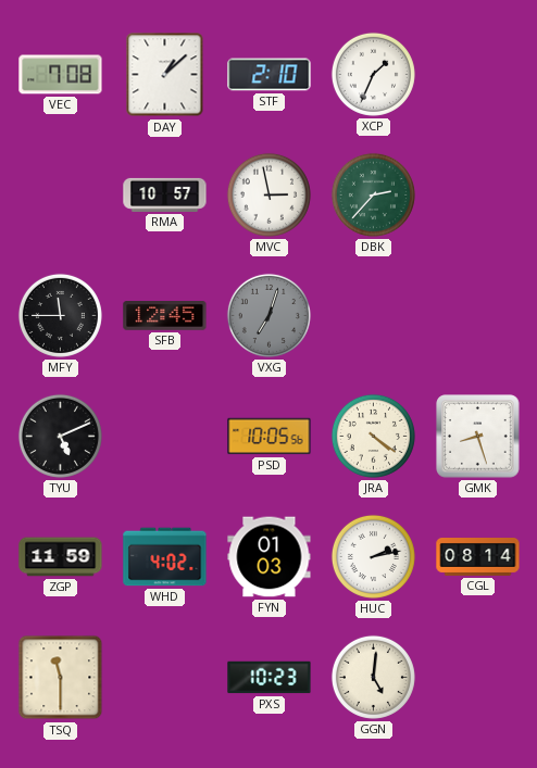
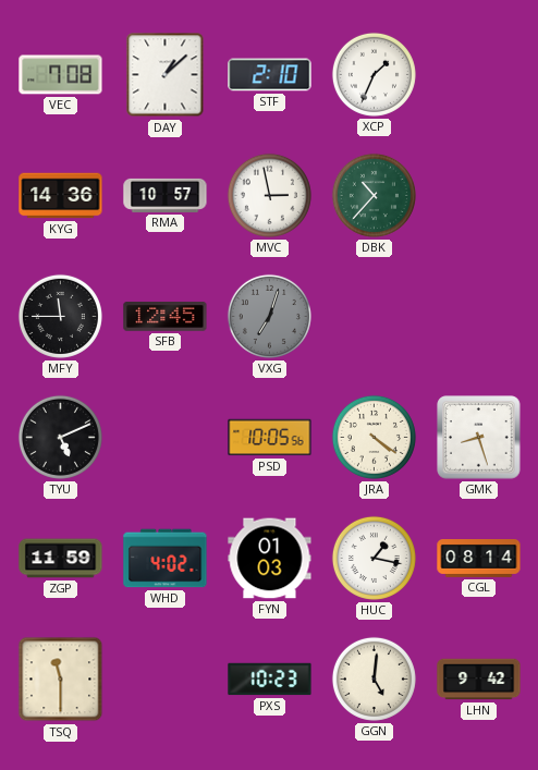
KYG: none -> 14:36
DBK: 2:37 -> 10:37
HUC: 2:13 -> 1:17
LHN: none -> 9:42
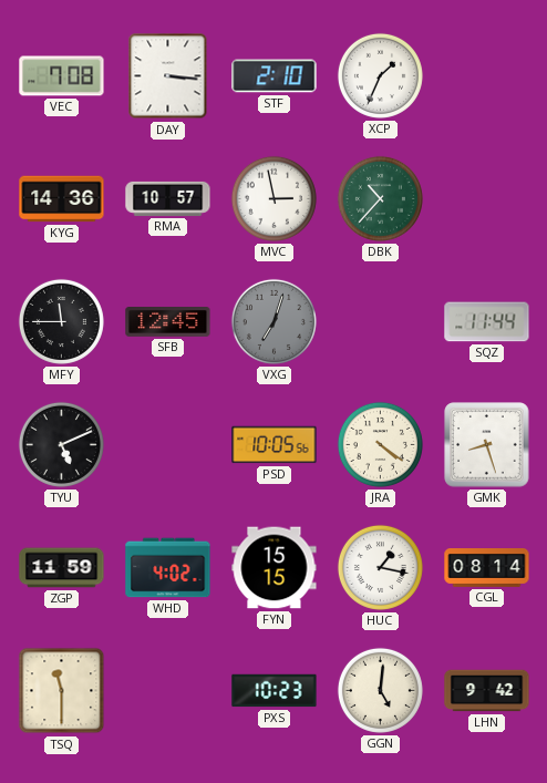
DAY: 1:08 -> 3:16
SQZ: none -> 11:44
FYN: 01:03 -> 15:15
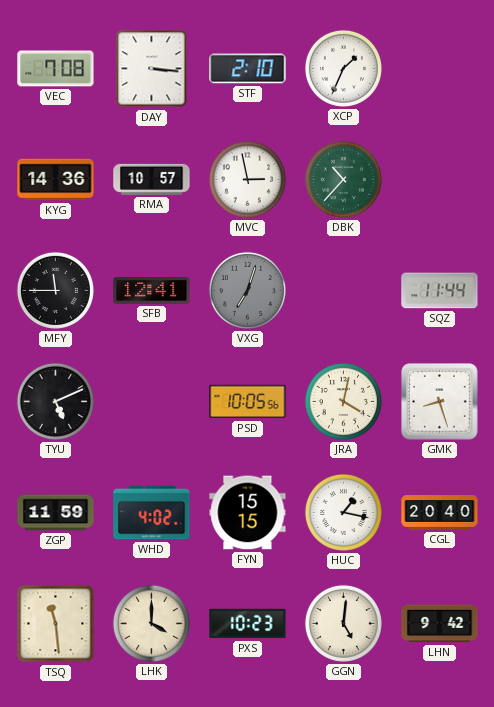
SFB: 12:45 -> 12:41
JRA: 4:21 -> 4:02
CGL: 08:14 -> 20:40
TSQ: 11:30 -> 11:29
LHK: none -> 4:00
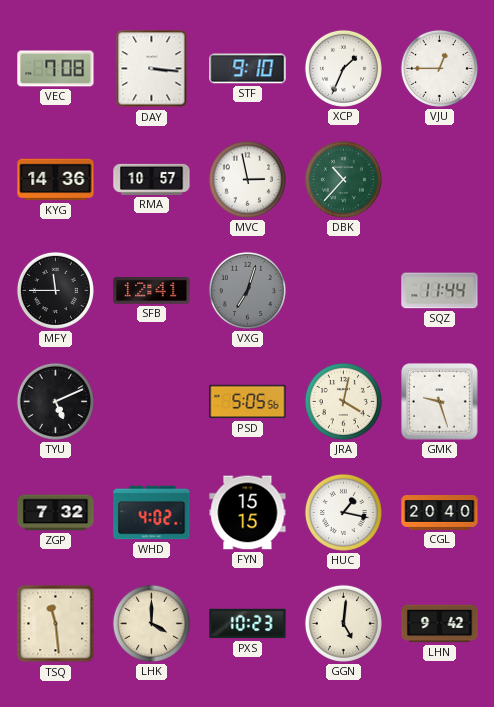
STF: 2:10 -> 9:10
VJU: none -> 12:45
PSD: 10:05 -> 5:05
GMK: 8:27 -> 9:27
ZGP: 11:59 -> 7:32
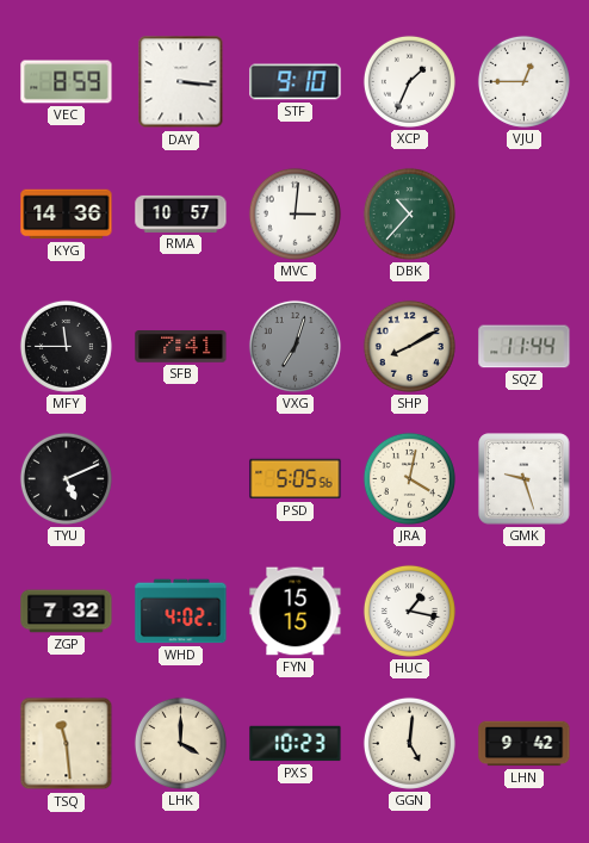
VEC: 7:08 -> 8:59
MVC: 2:58 -> 3:01
SFB: 12:41 -> 7:41
SHP: none -> 8:10
CGL: 20:40 -> none
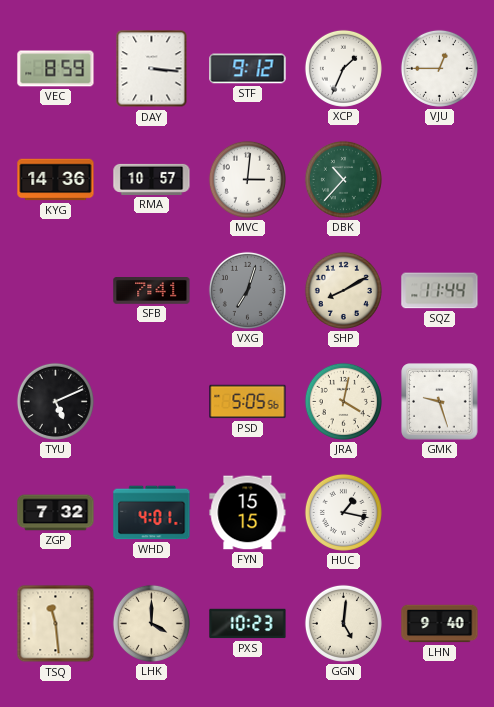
STF: 9:10 -> 9:12
MFY: 11:45 -> none
WHD: 4:02 -> 4:01
LHN: 9:42 -> 9:40
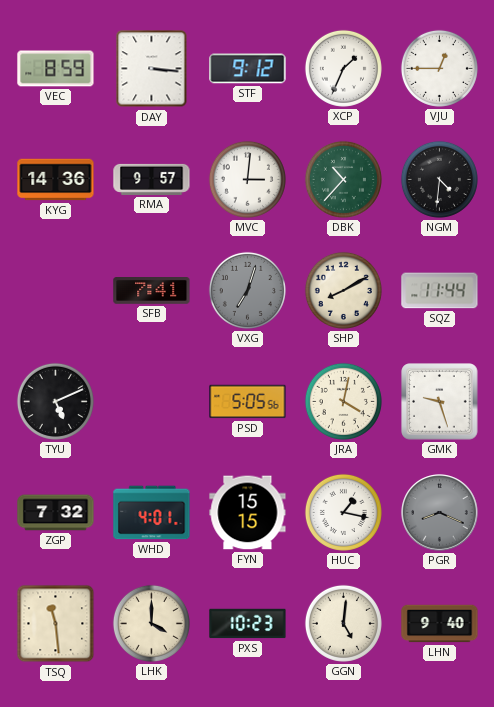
RMA: 10:57 -> 9:57
NGM: none -> 4:31
PGR: none -> 8:19
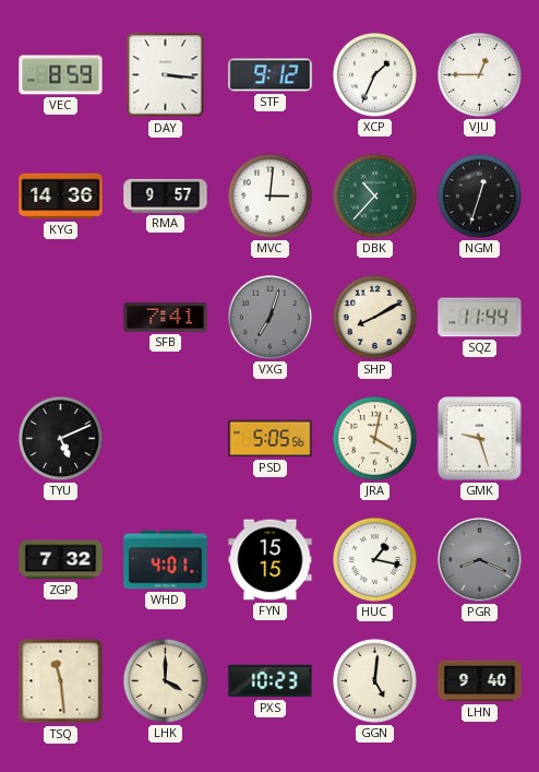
NGM: 4:31 -> 12:33
